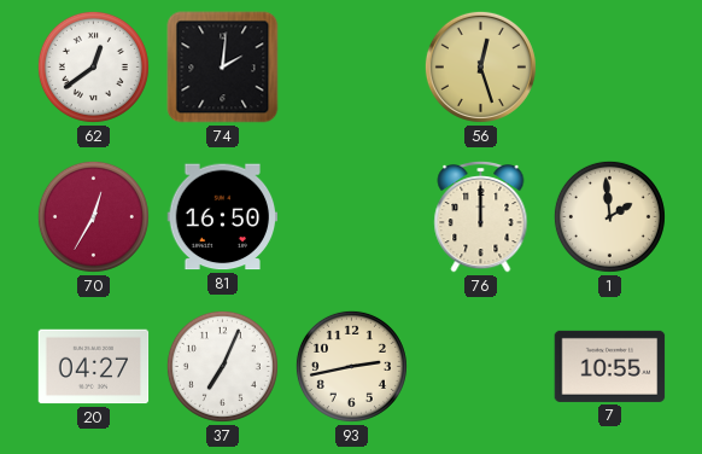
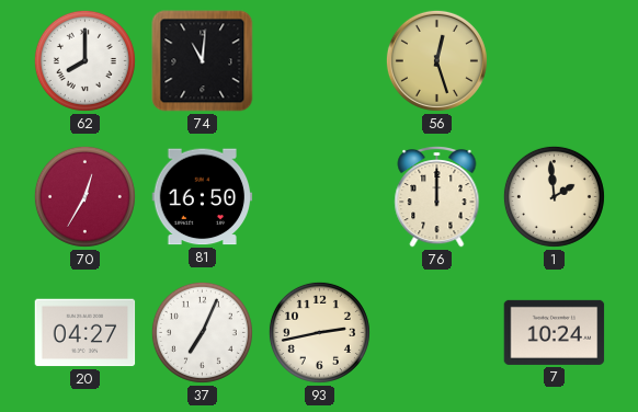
62: 12:39 -> 8:00
74: 2:01 -> 11:01
7: 10:55 -> 10:24
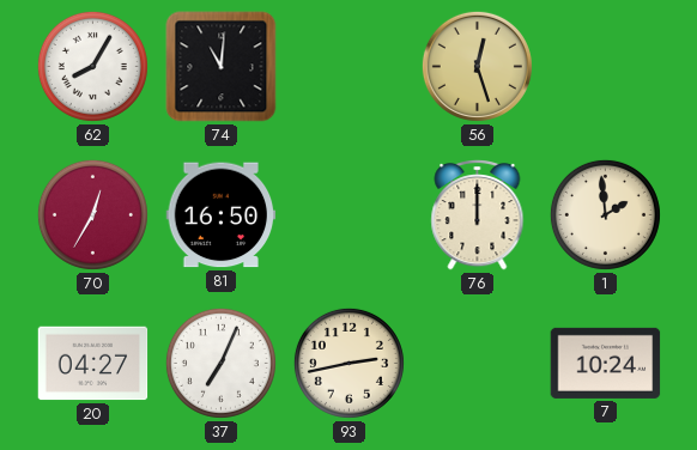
62: 8:00 -> 8:05
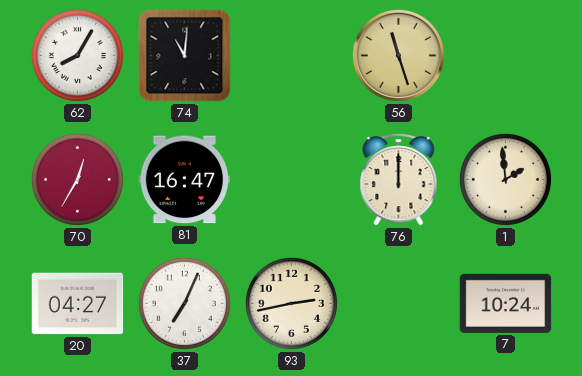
56: 12:27 -> 11:27
81: 16:50 -> 16:47
